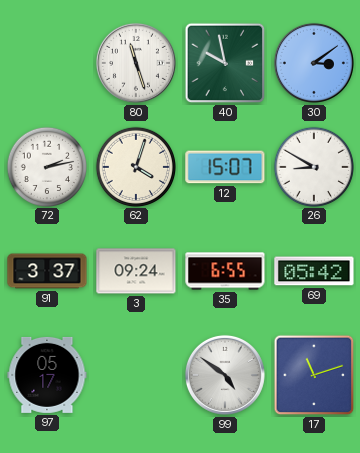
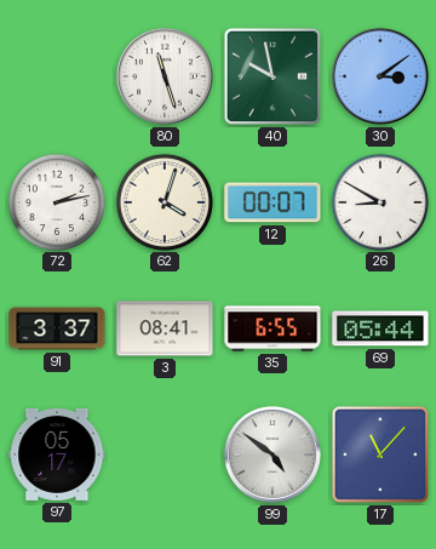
12: 15:07 -> 00:07
3: 09:24 -> 08:41
69: 05:42 -> 05:44
17: 11:12 -> 11:07
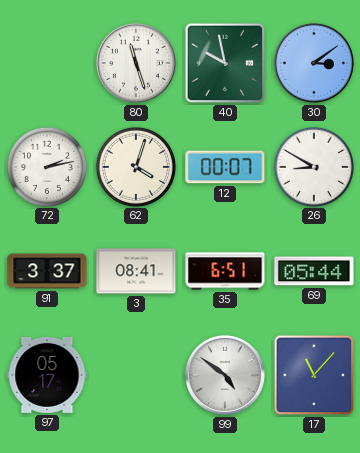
35: 6:55 -> 6:51
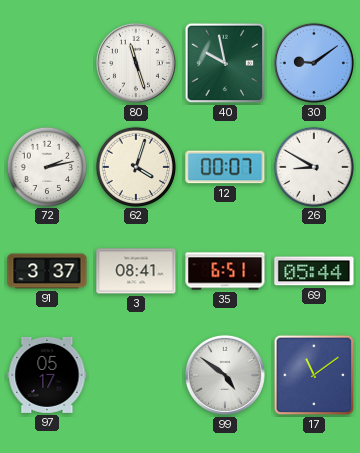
30: 3:09 -> 9:09
17: 11:07 -> 11:09
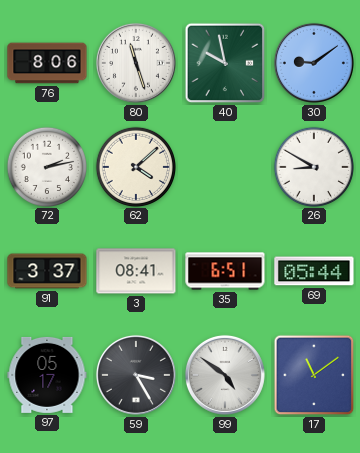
76: none -> 8:06
62: 4:03 -> 4:08
12: 00:07 -> none
59: none -> 3:25
